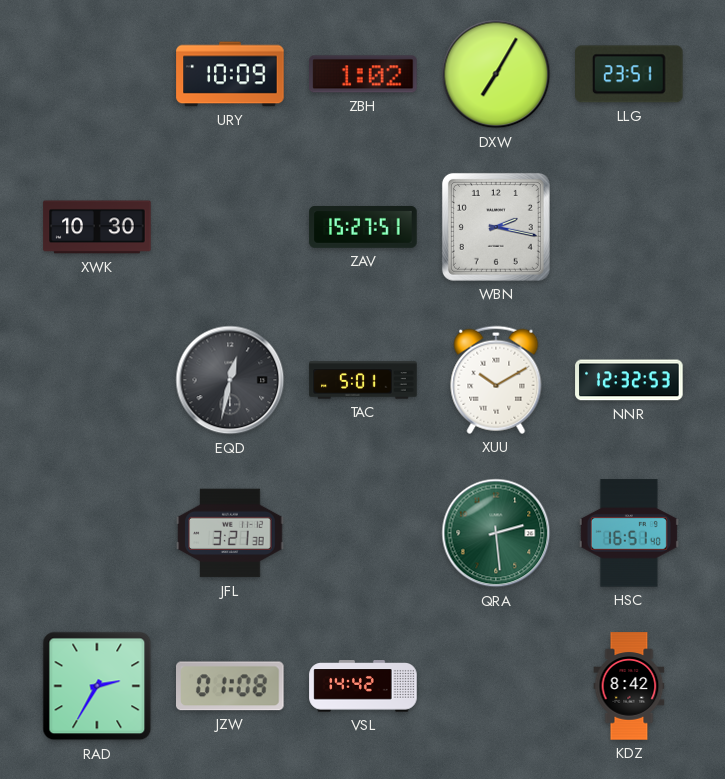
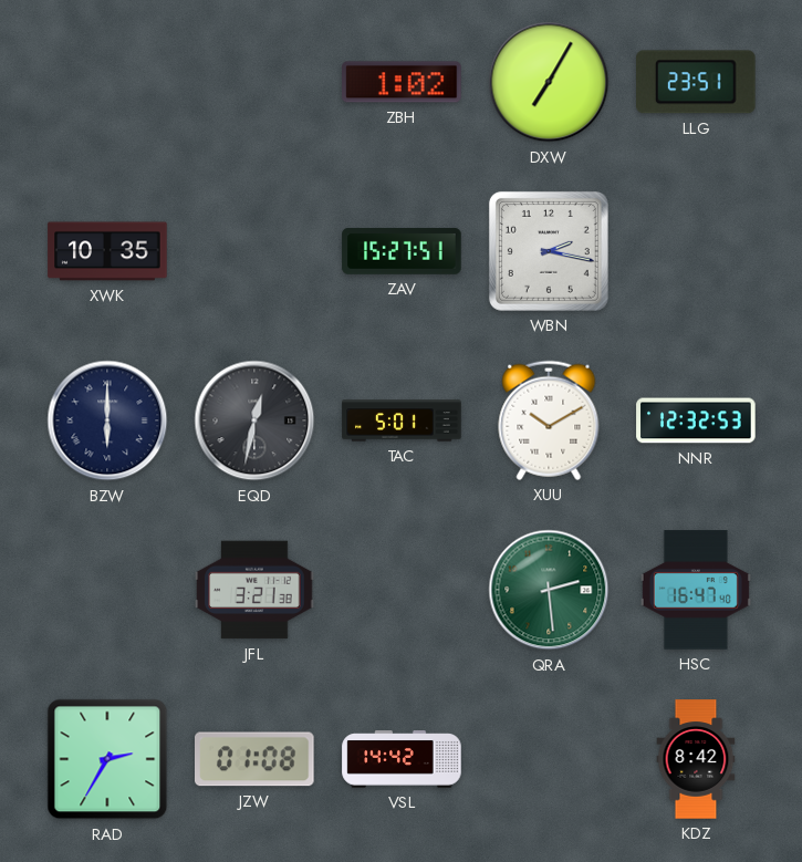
URY: 10:09 -> none
XWK: 10:30 -> 10:35
BZW: none -> 6:00
HSC: 16:51 -> 16:47
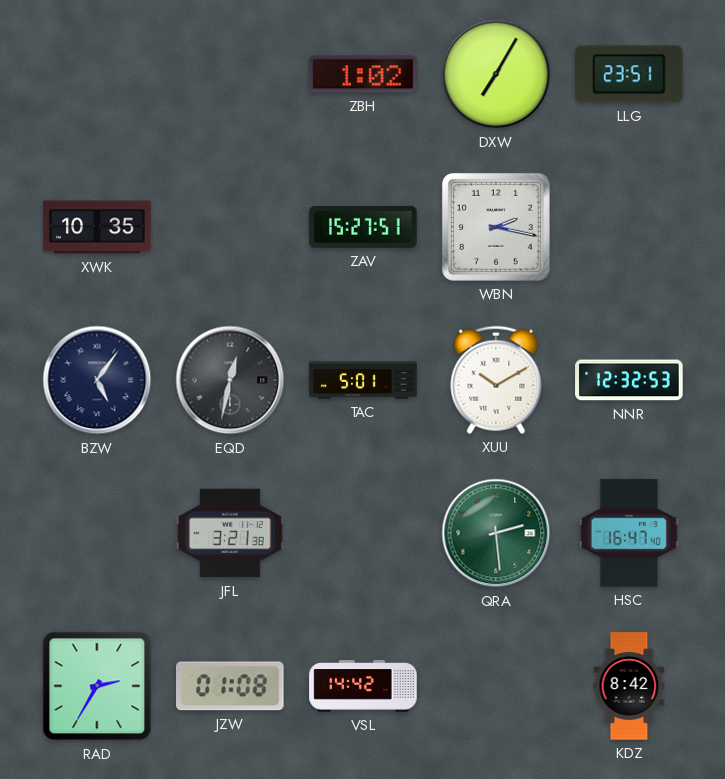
BZW: 6:00 -> 5:06
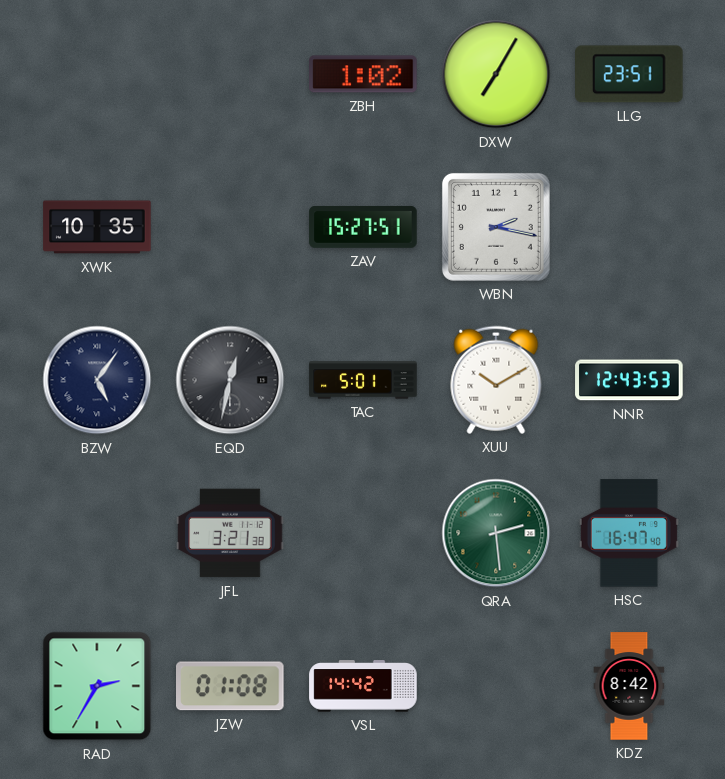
NNR: 12:32 -> 12:43
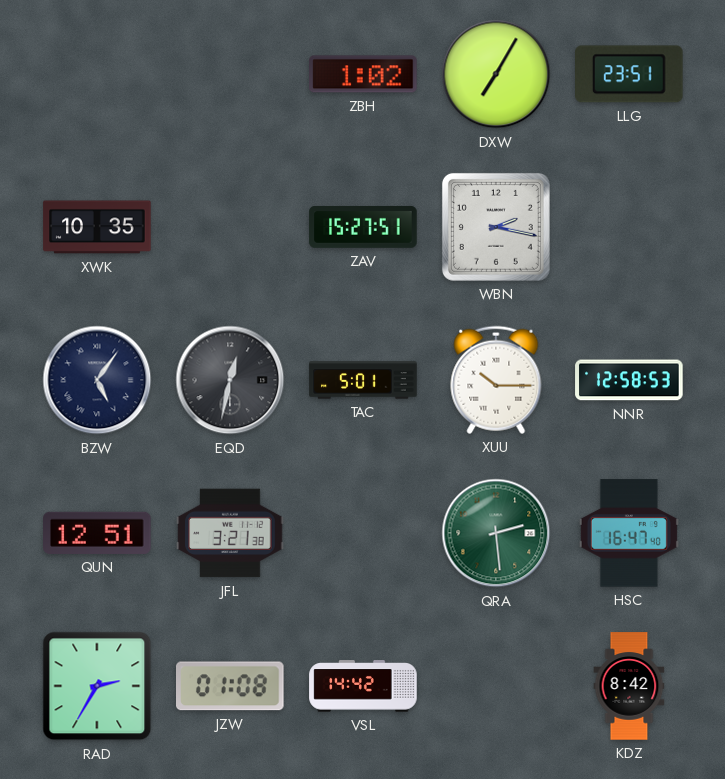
XUU: 10:10 -> 10:15
NNR: 12:43 -> 12:58
QUN: none -> 12:51
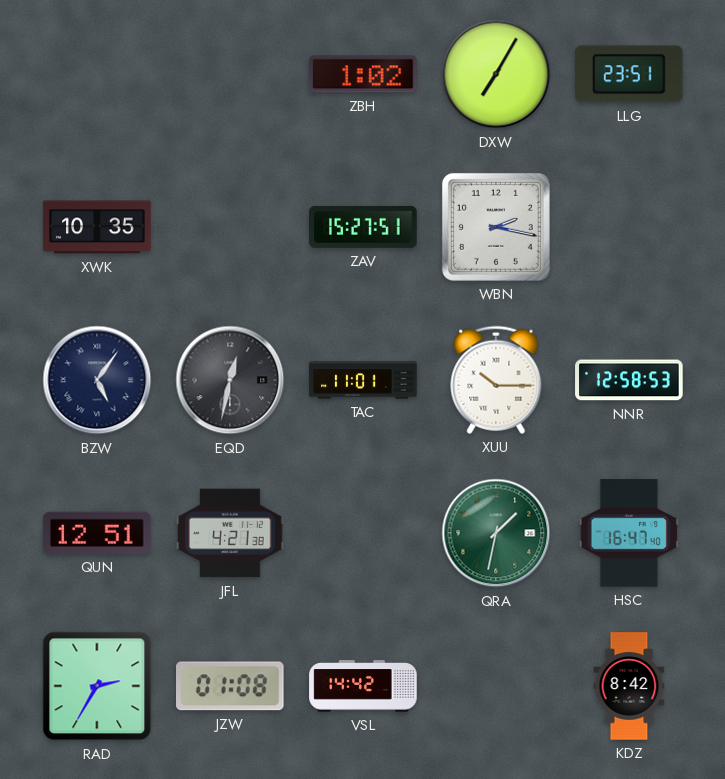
TAC: 5:01 -> 11:01
JFL: 3:21 -> 4:21
QRA: 2:29 -> 1:32
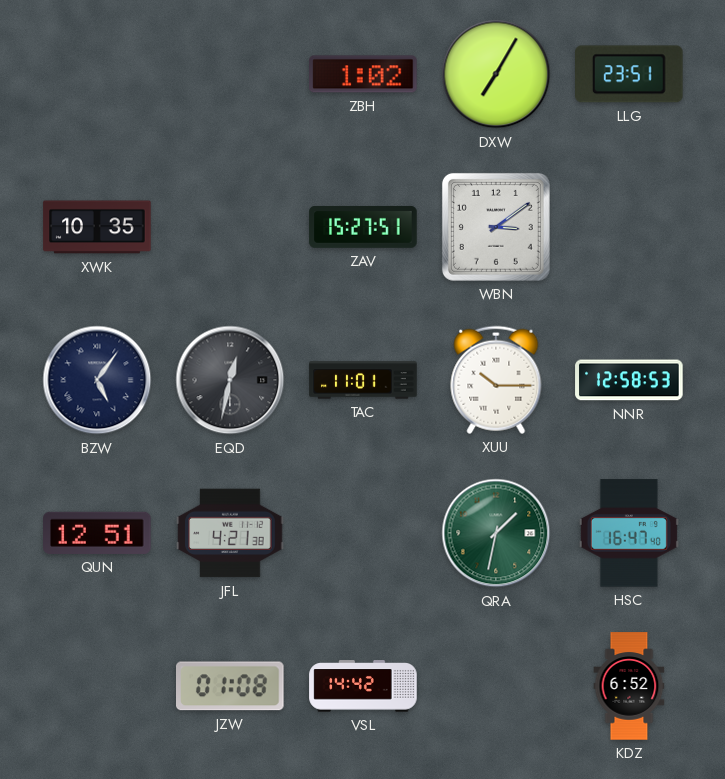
WBN: 2:17 -> 3:09
RAD: 2:35 -> none
KDZ: 8:42 -> 6:52
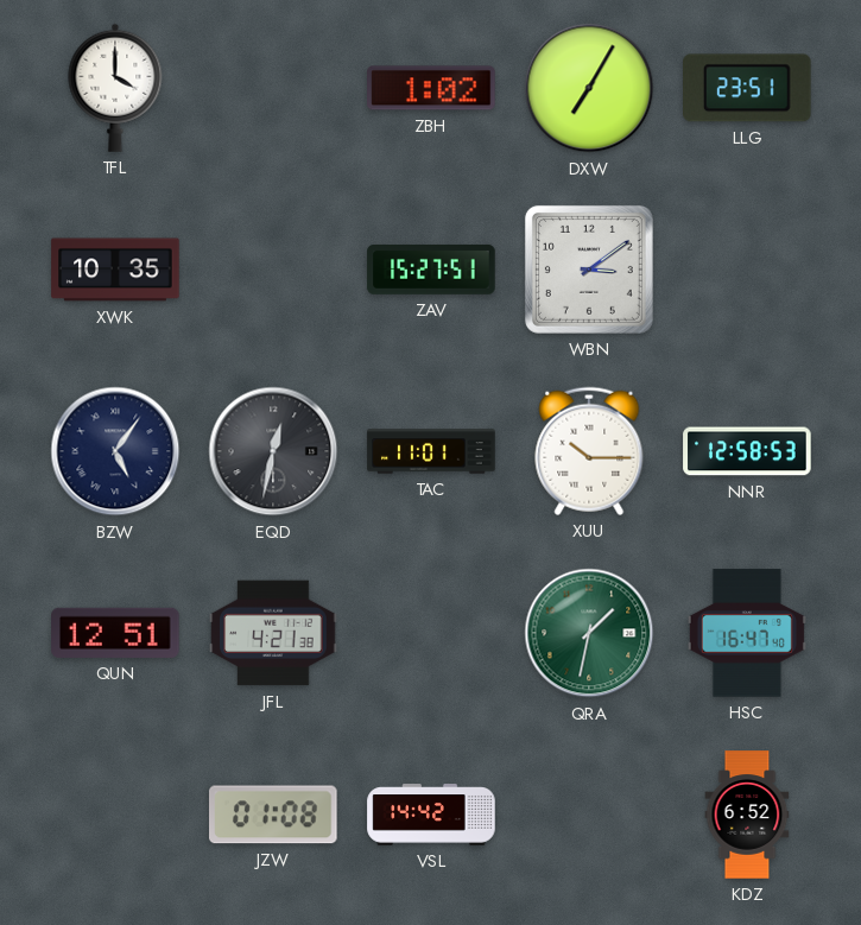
TFL: none -> 4:00
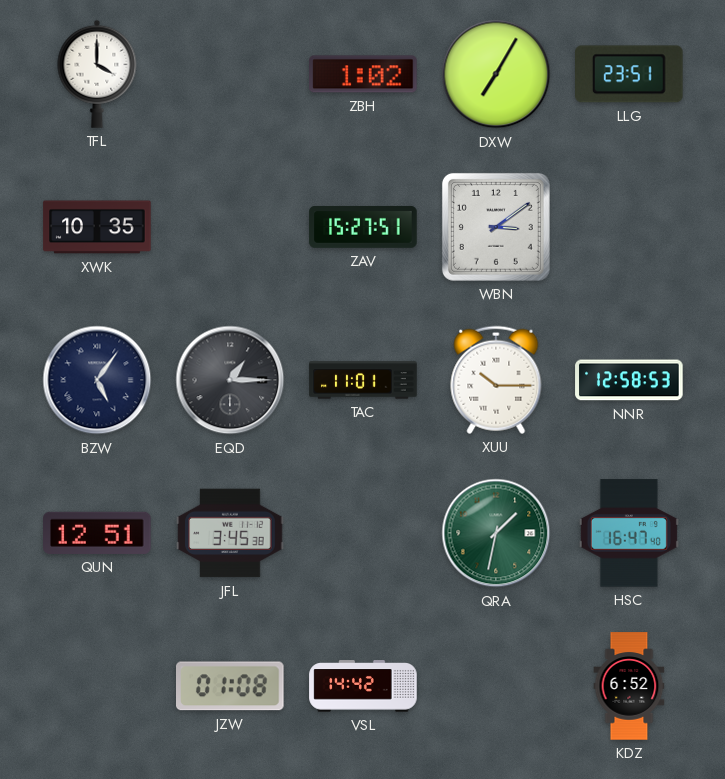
EQD: 12:32 -> 1:15
JFL: 4:21 -> 3:45
